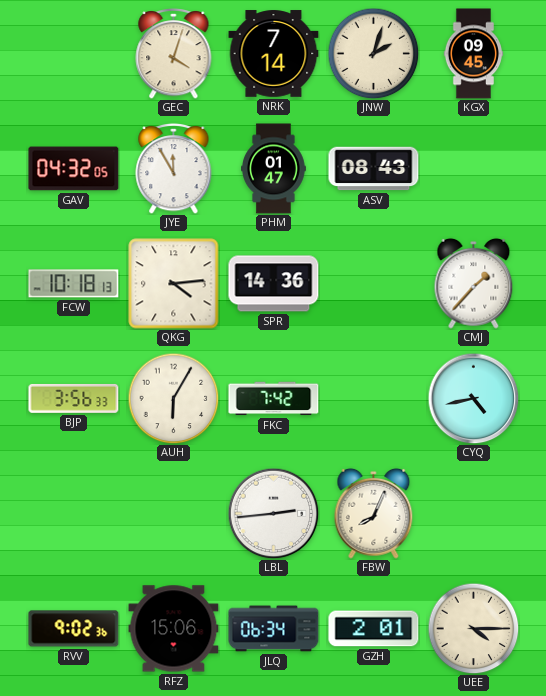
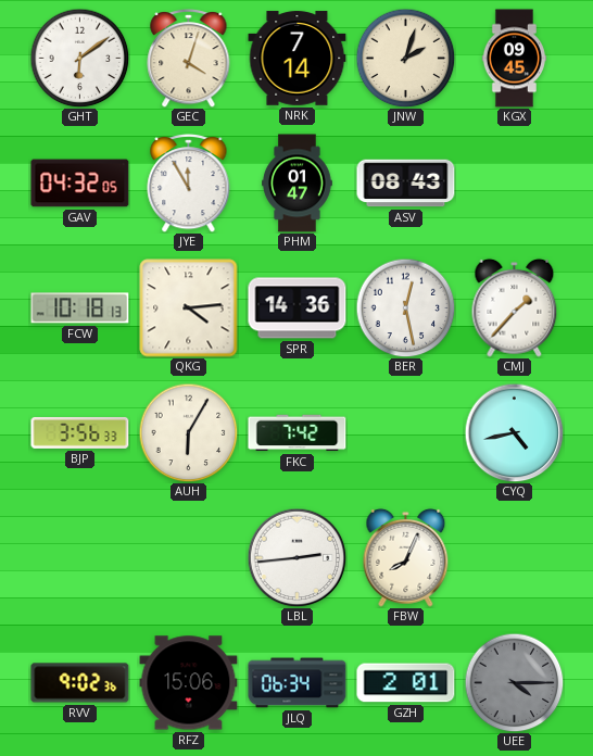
GHT: none -> 6:09
BER: none -> 12:28
UEE dial: cream -> grey
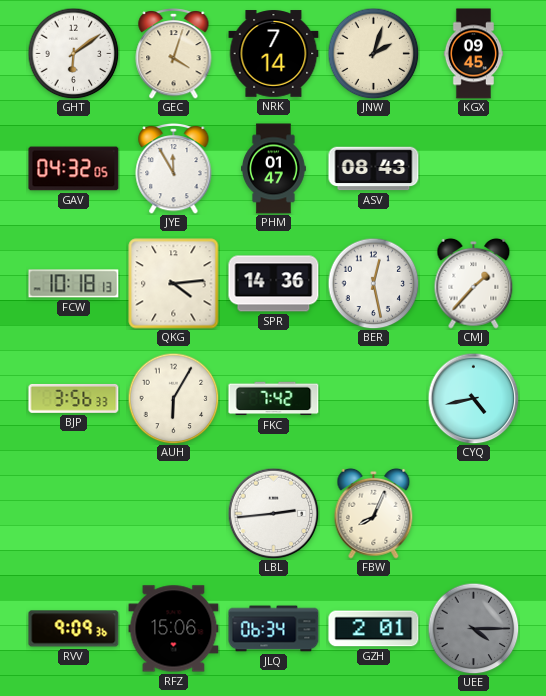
RVV: 9:02 -> 9:09
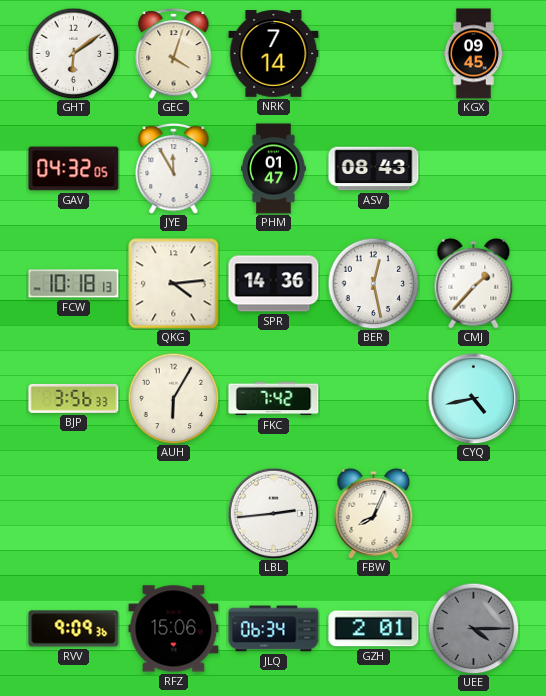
JNW: 2:03 -> none
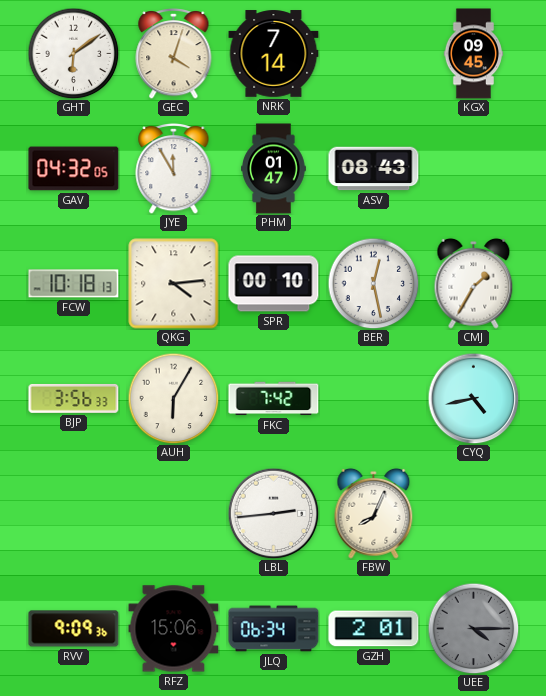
SPR: 14:36 -> 00:10
CMJ: 1:37 -> 1:35
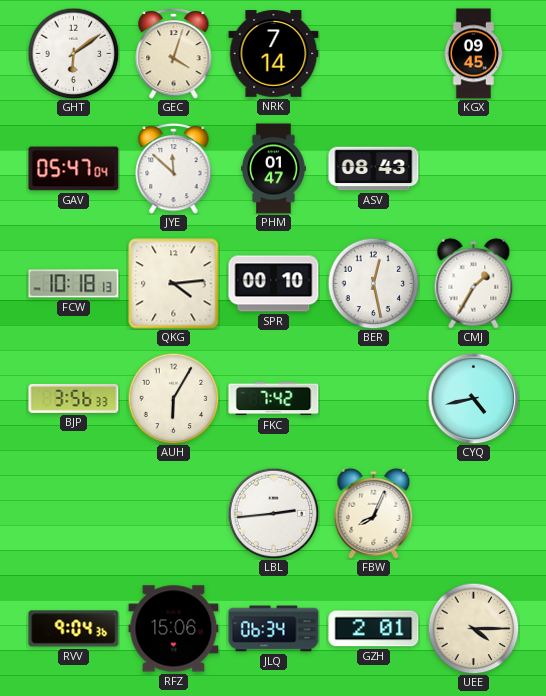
GAV: 04:32 -> 05:47
JYE: 11:55 -> 11:52
RVV: 9:09 -> 9:04
UEE dial: grey -> cream
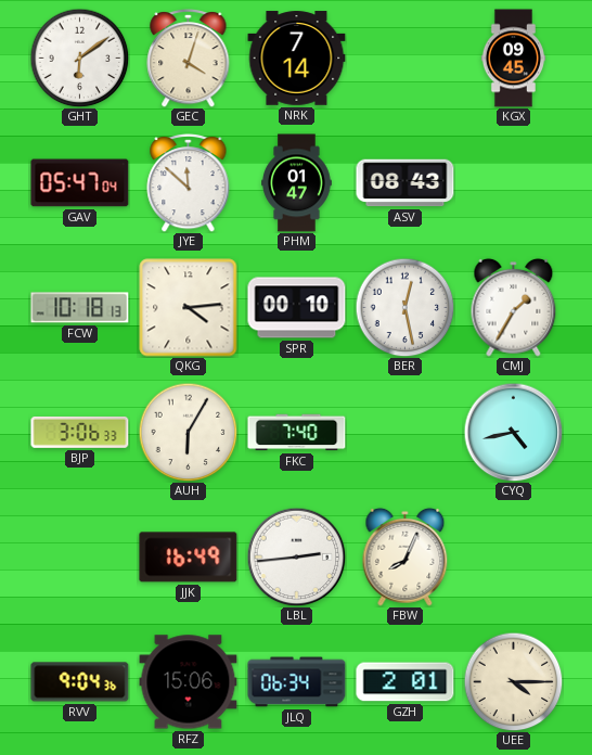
BJP: 3:56 -> 3:06
FKC: 7:42 -> 7:40
JJK: none -> 16:49
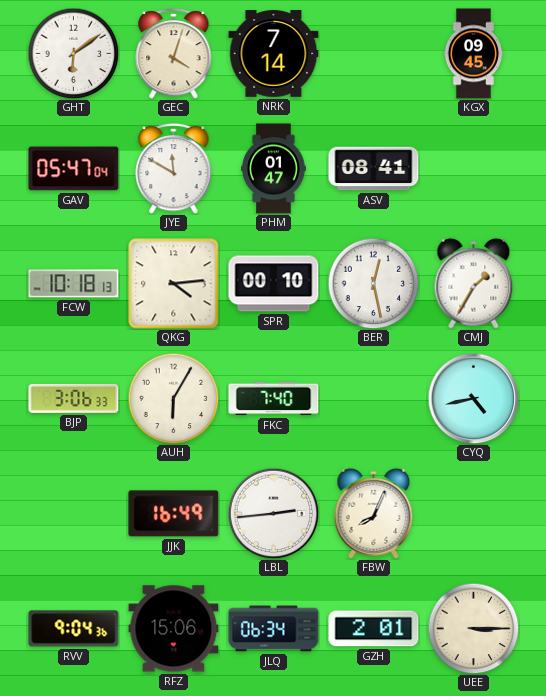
JYE: 11:52 -> 11:50
ASV: 08:43 -> 08:41
UEE: 4:15 -> 3:15
